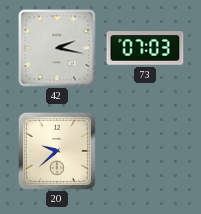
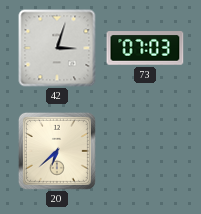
42: 2:17 -> 3:03
20: 9:38 -> 6:38
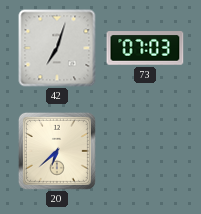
42: 3:03 -> 7:03
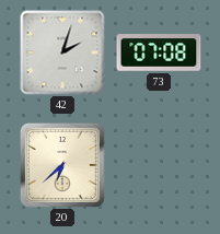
42: 7:03 -> 2:03
73: 07:03 -> 07:08
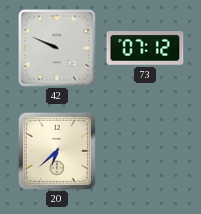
42: 2:03 -> 9:49
73: 07:08 -> 07:12
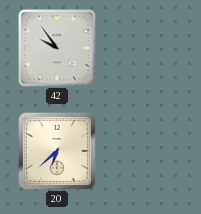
42: 9:49 -> 9:54
73: 07:12 -> none
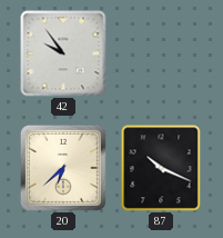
87: none -> 10:19
